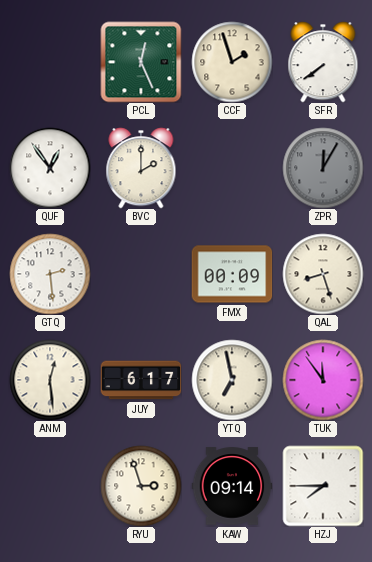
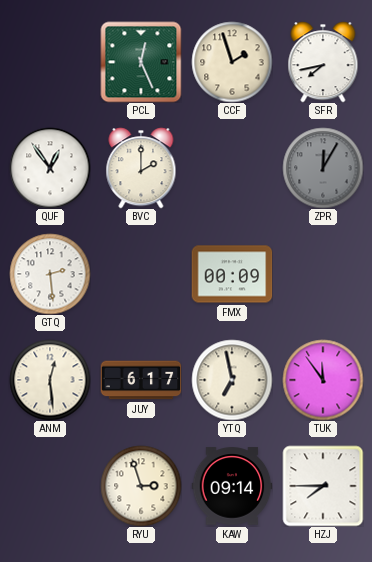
SFR: 7:39 -> 7:43
QAL: 8:27 -> none
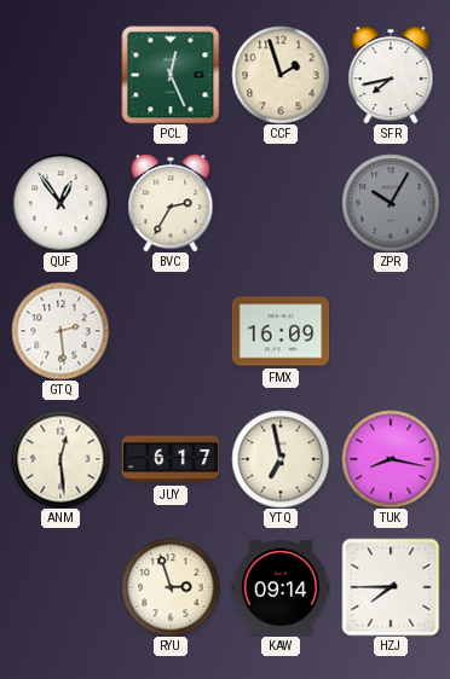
BVC: 2:00 -> 2:35
ZPR: 12:05 -> 10:05
FMX: 00:09 -> 16:09
TUK: 11:54 -> 8:17
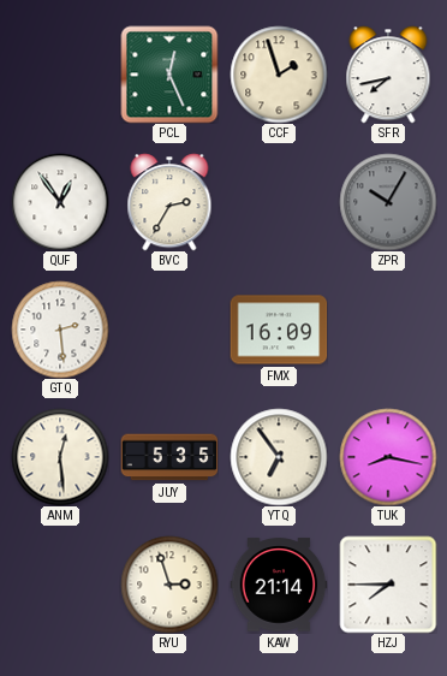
JUY: 6:17 -> 5:35
YTQ: 6:58 -> 6:54
KAW: 09:14 -> 21:14
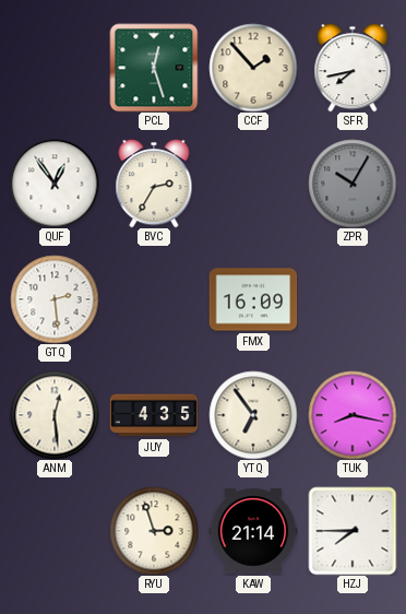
PCL: 12:26 -> 12:27
CCF: 1:57 -> 1:53
JUY: 5:35 -> 4:35
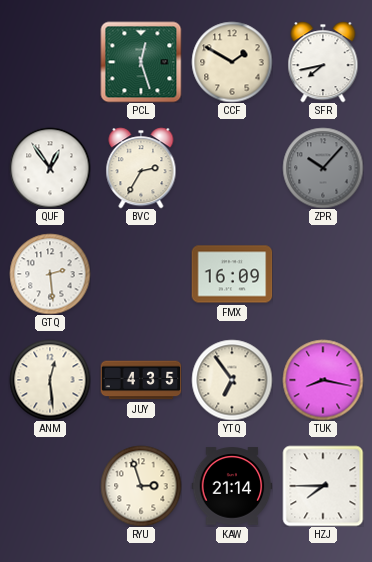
CCF: 1:53 -> 1:50
ZPR: 10:05 -> 10:07
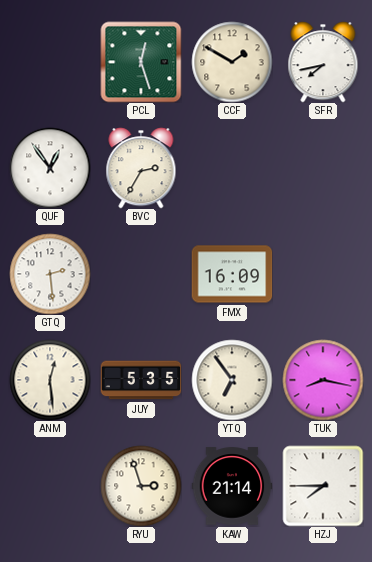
ZPR: 10:07 -> none
JUY: 4:35 -> 5:35
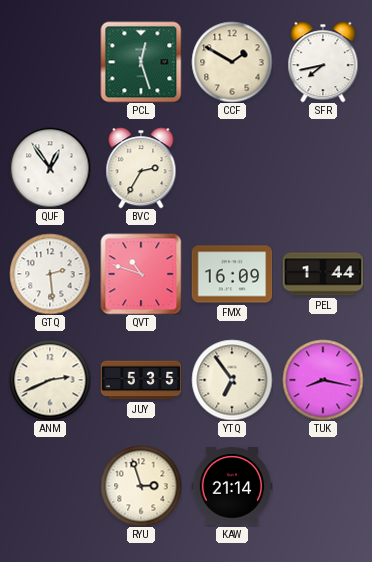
QVT: none -> 10:48
PEL: none -> 1:44
ANM: 12:29 -> 2:41
HZJ: 7:45 -> none
